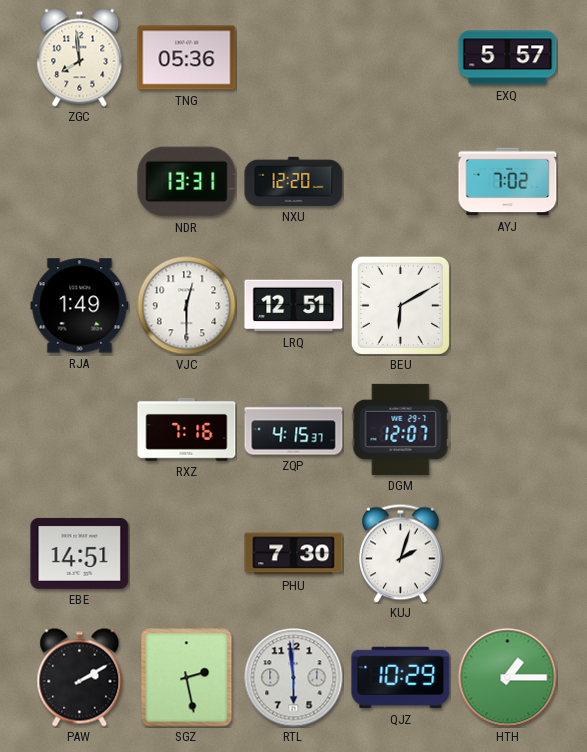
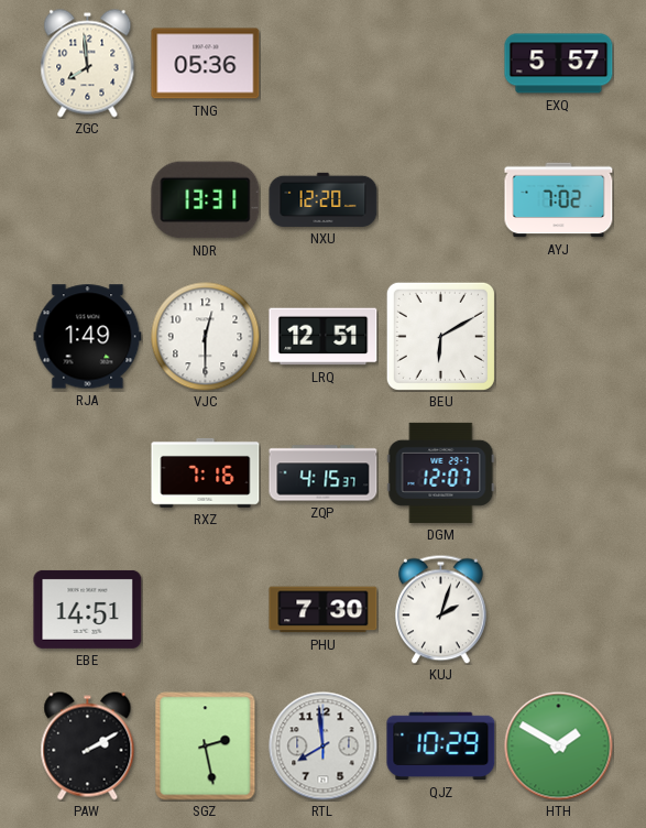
RTL: 5:59 -> 7:59
HTH: 1:15 -> 1:50
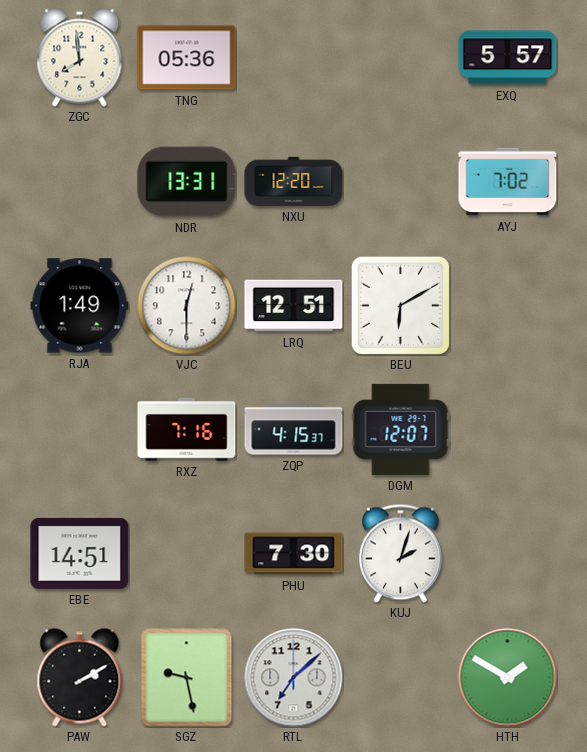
SGZ: 2:28 -> 9:28
RTL: 7:59 -> 7:08
QJZ: 10:29 -> none
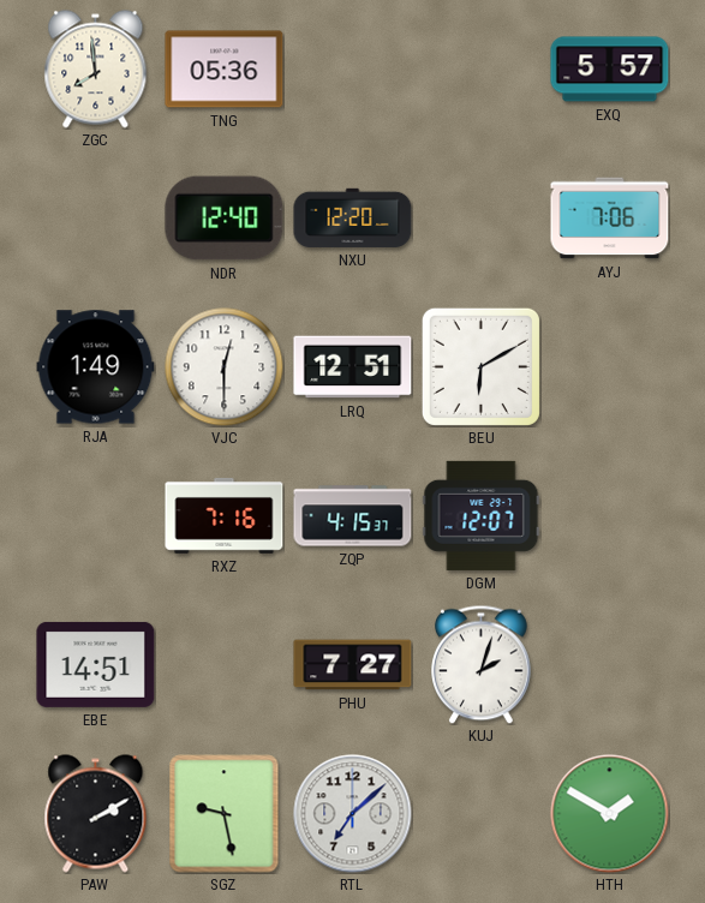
NDR: 13:31 -> 12:40
AYJ: 7:02 -> 7:06
PHU: 7:30 -> 7:27
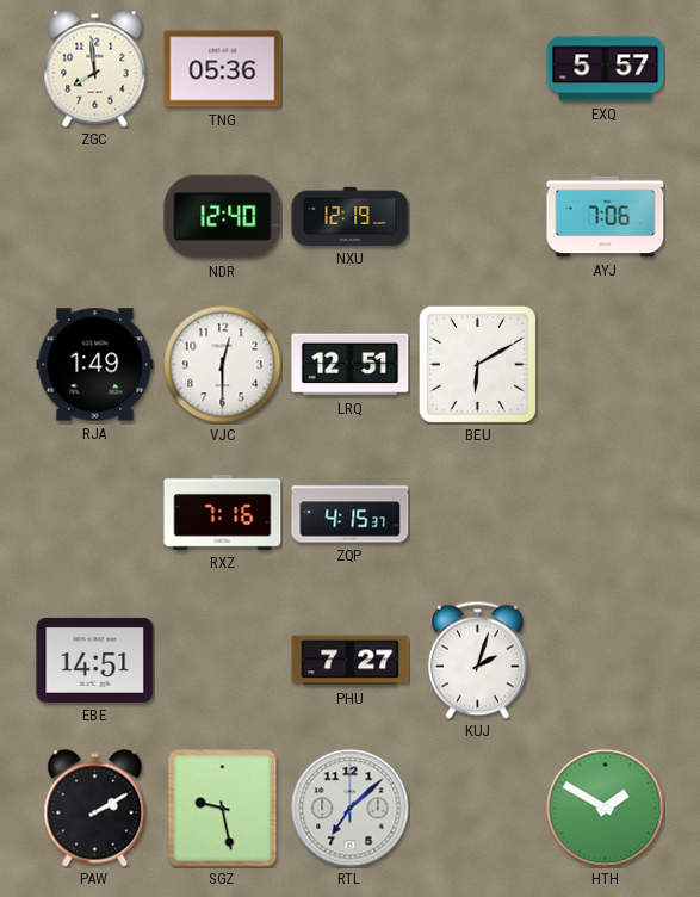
NXU: 12:20 -> 12:19
DGM: 12:07 -> none
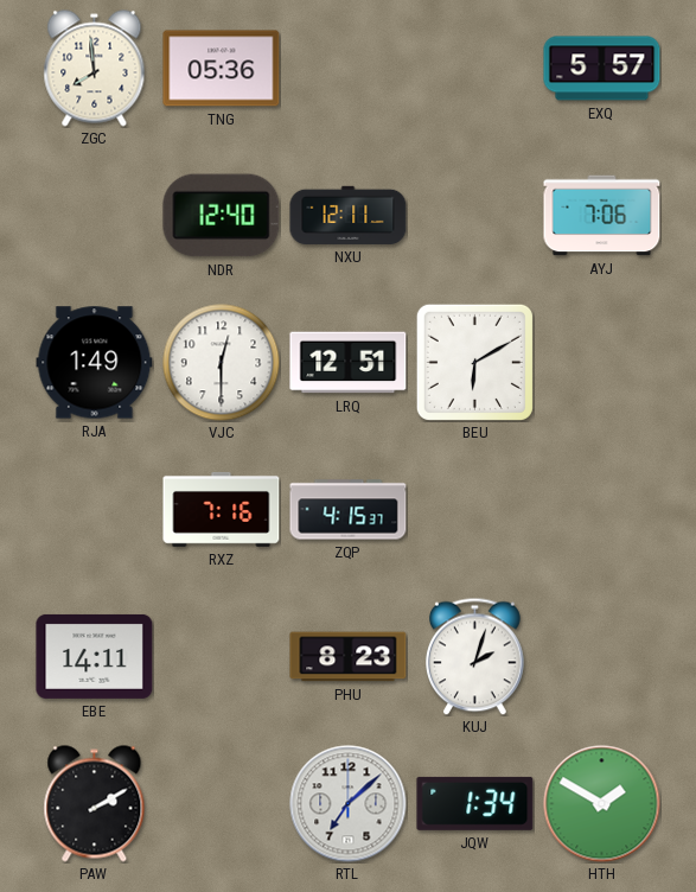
NXU: 12:19 -> 12:11
EBE: 14:51 -> 14:11
PHU: 7:27 -> 8:23
SGZ: 9:28 -> none
JQW: none -> 1:34
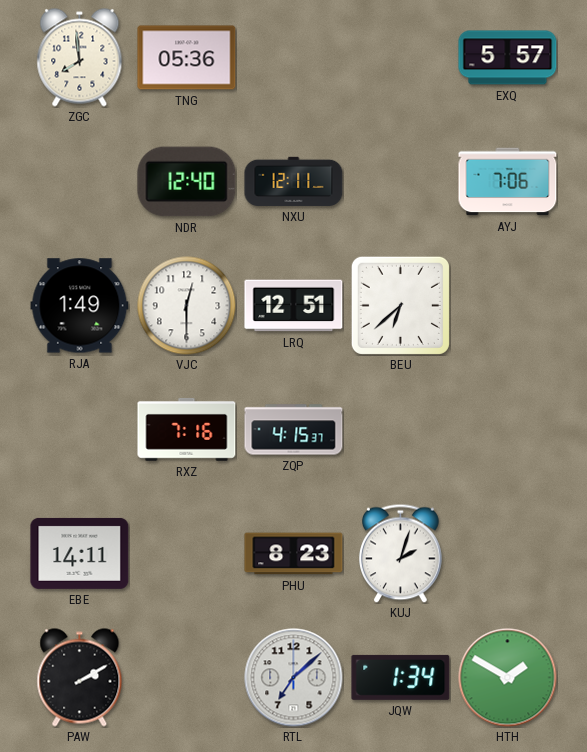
BEU: 6:10 -> 6:38
